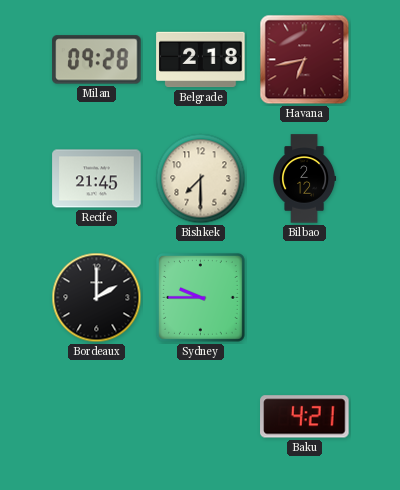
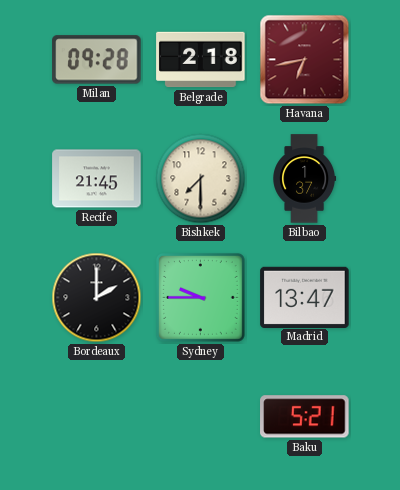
Bilbao: 2:12 -> 1:37
Madrid: none -> 13:47
Baku: 4:21 -> 5:21
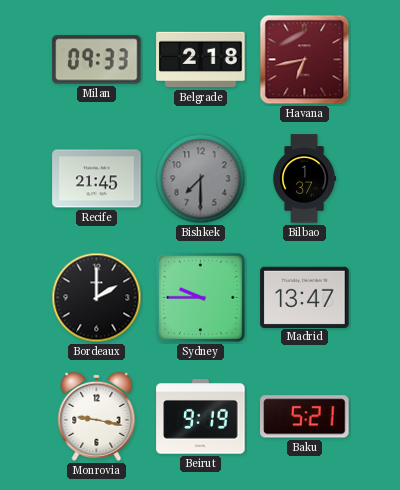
Milan: 09:28 -> 09:33
Bishkek dial: cream -> grey
Monrovia: none -> 9:17
Beirut: none -> 9:19
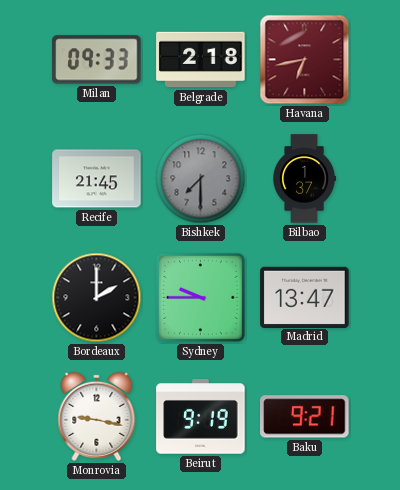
Baku: 5:21 -> 9:21
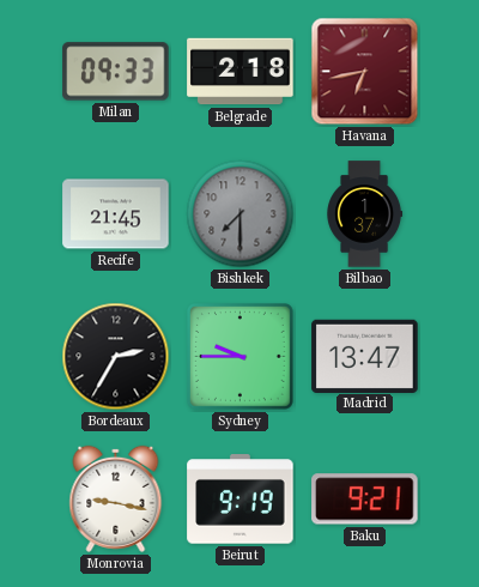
Bordeaux: 2:00 -> 2:35
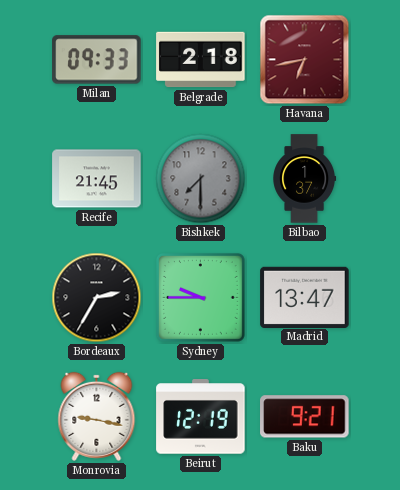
Beirut: 9:19 -> 12:19
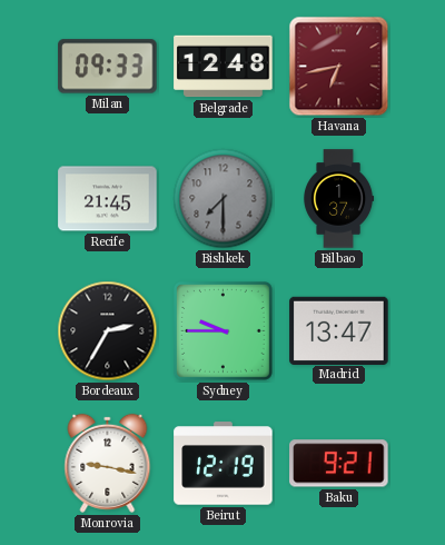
Belgrade: 2:18 -> 12:48
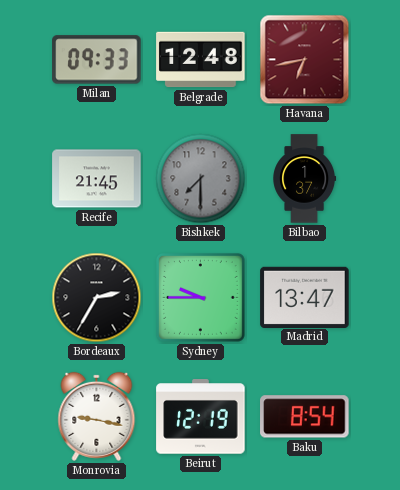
Baku: 9:21 -> 8:54
